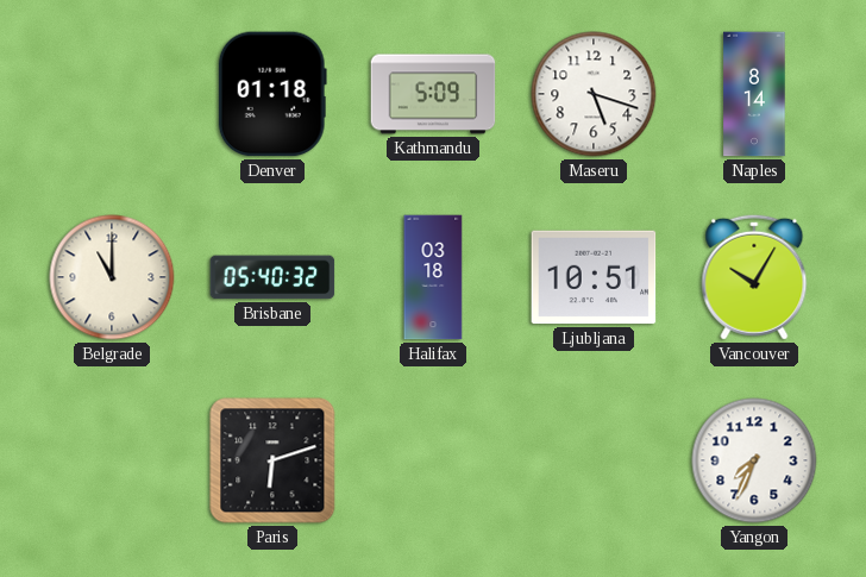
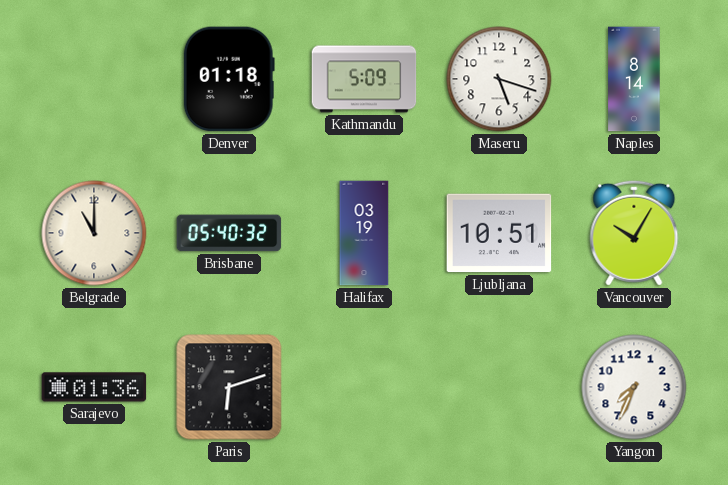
Halifax: 03:18 -> 03:19
Sarajevo: none -> 01:36
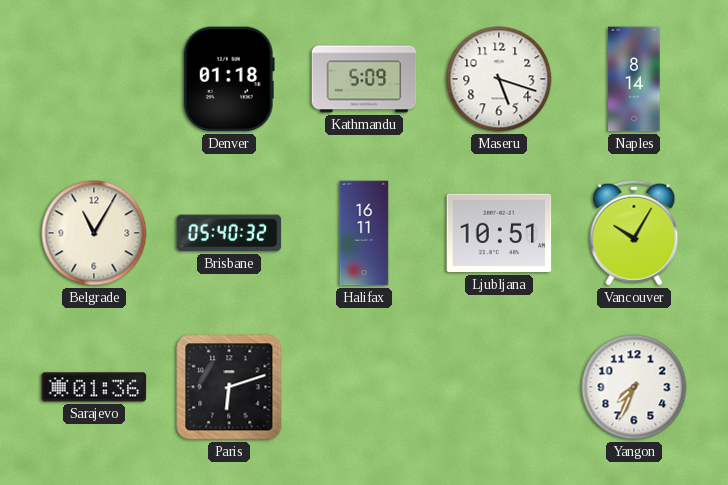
Belgrade: 11:00 -> 11:05
Halifax: 03:19 -> 16:11
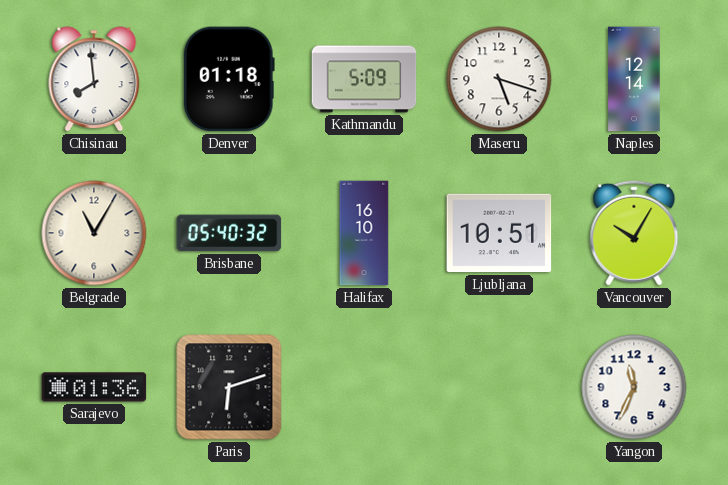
Chisinau: none -> 7:59
Naples: 8:14 -> 12:14
Halifax: 16:11 -> 16:10
Yangon: 7:34 -> 11:34
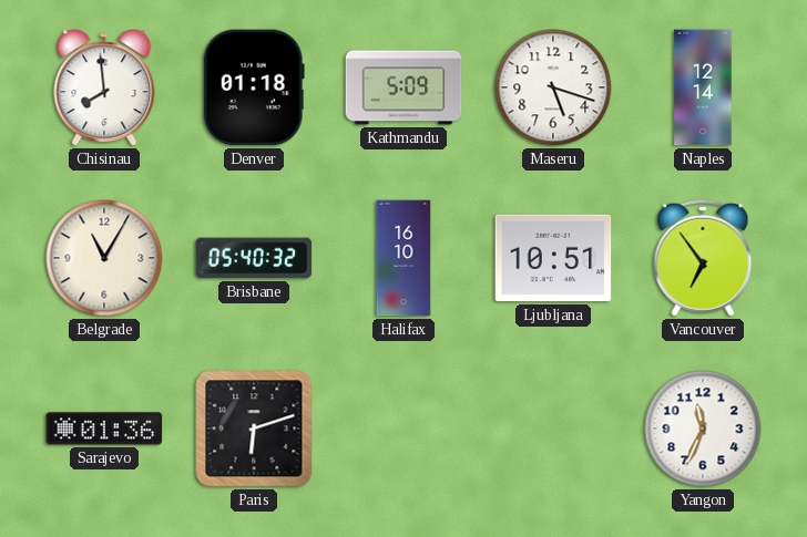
Vancouver: 10:05 -> 6:54
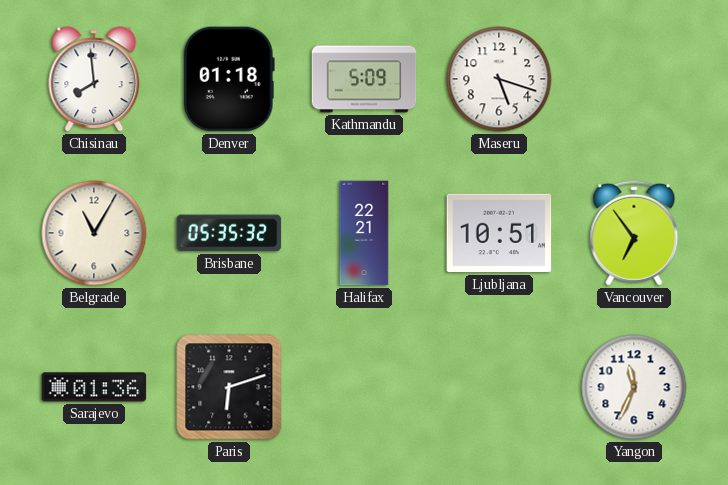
Naples: 12:14 -> none
Brisbane: 05:40 -> 05:35
Halifax: 16:10 -> 22:21
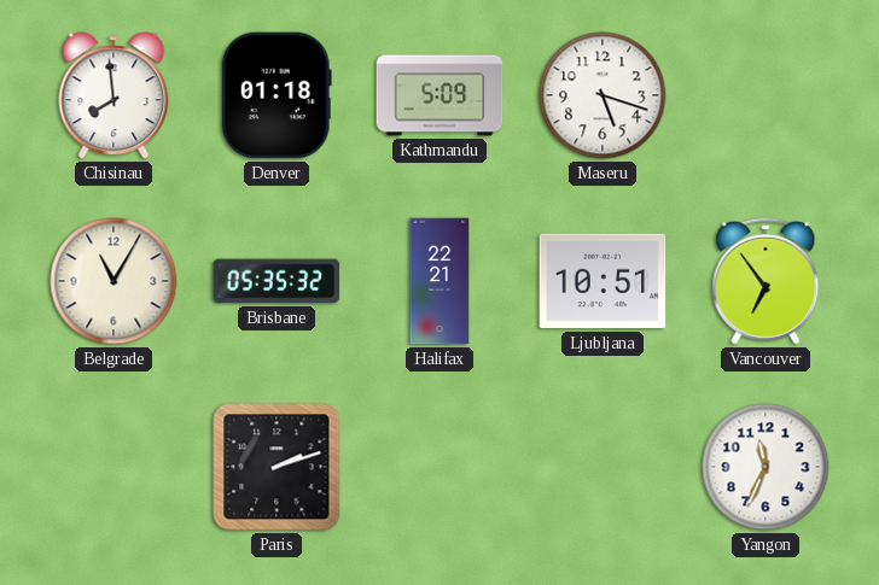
Sarajevo: 01:36 -> none
Paris: 6:12 -> 2:12
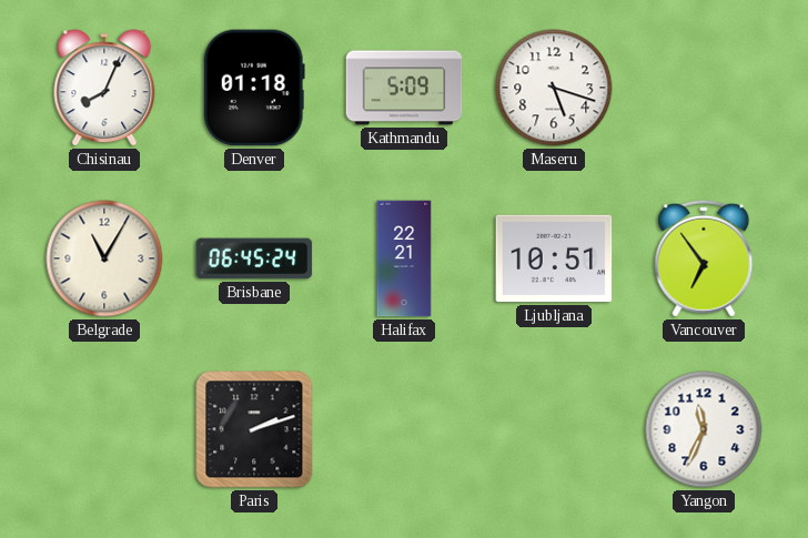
Chisinau: 7:59 -> 8:04
Brisbane: 05:35 -> 06:45
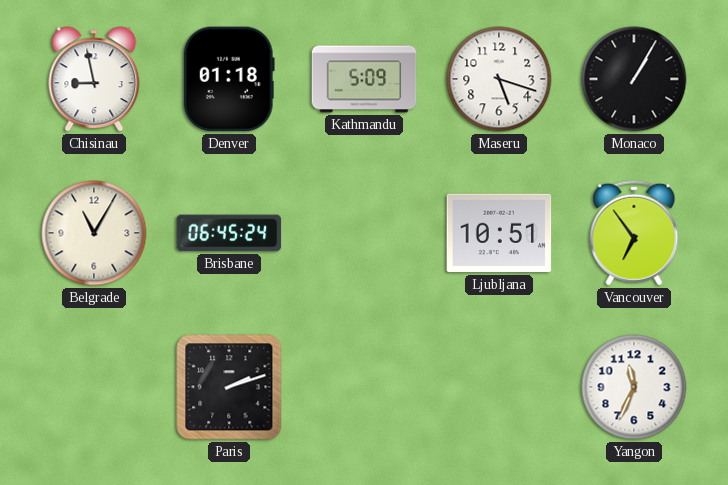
Chisinau: 8:04 -> 8:58
Monaco: none -> 1:05
Halifax: 22:21 -> none
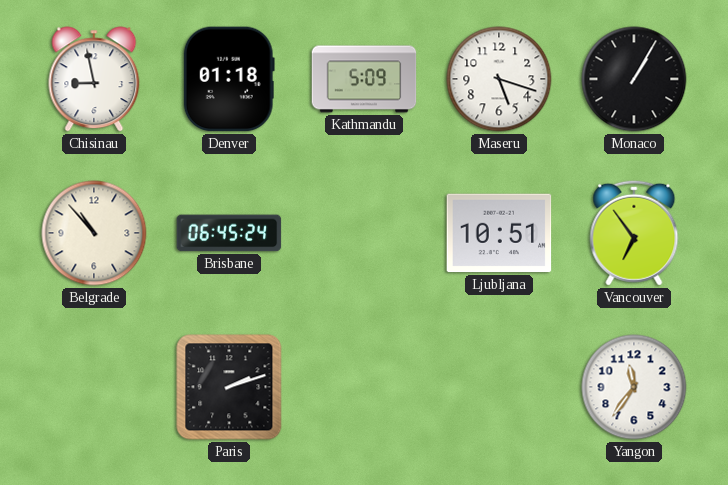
Belgrade: 11:05 -> 10:53
Yangon: 11:34 -> 11:36
